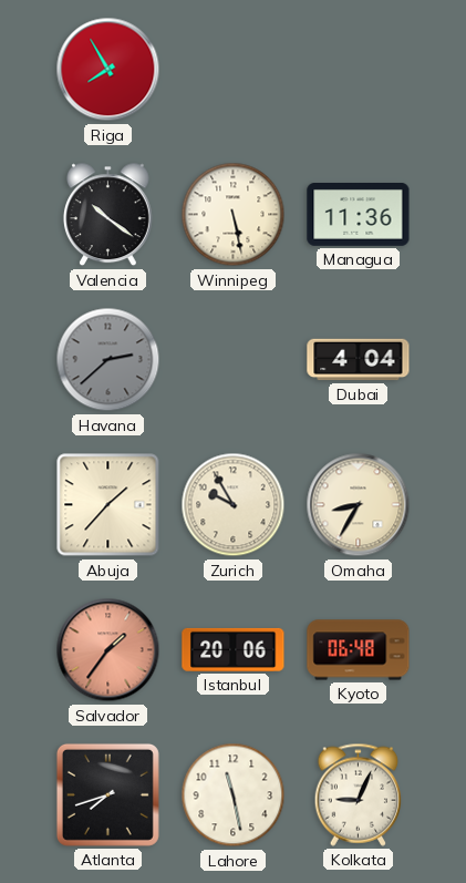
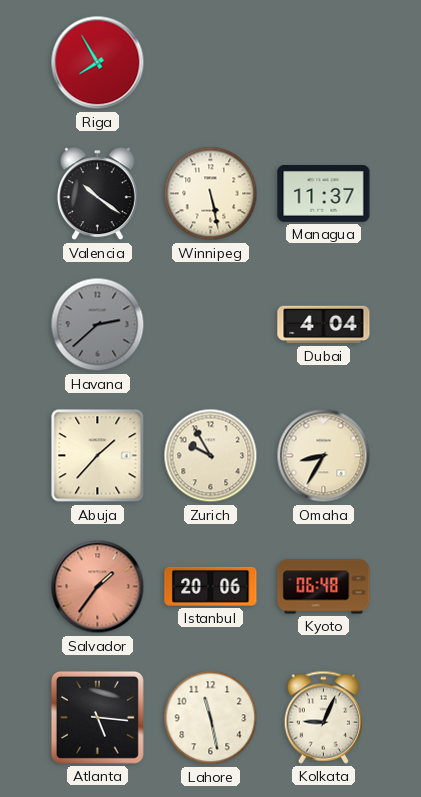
Managua: 11:36 -> 11:37
Atlanta: 7:42 -> 5:16
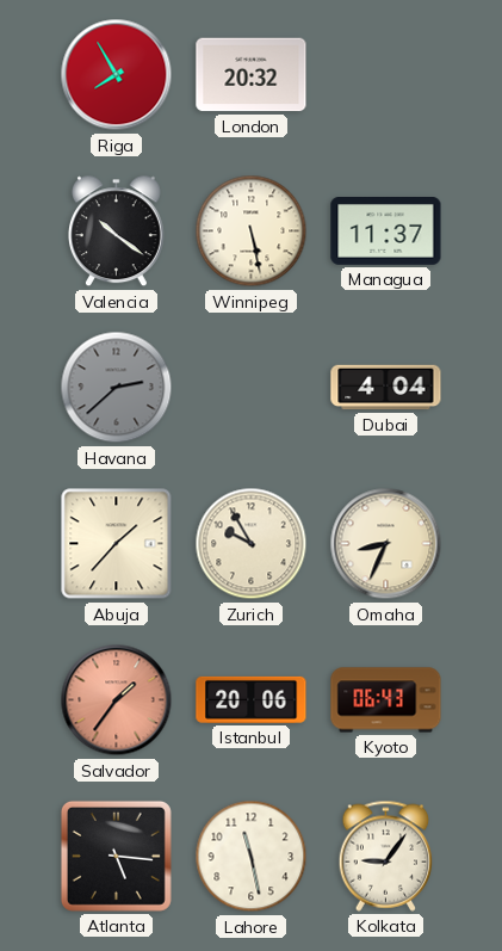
London: none -> 20:32
Omaha: 8:35 -> 8:34
Kyoto: 06:48 -> 06:43
Kolkata: 9:04 -> 9:06
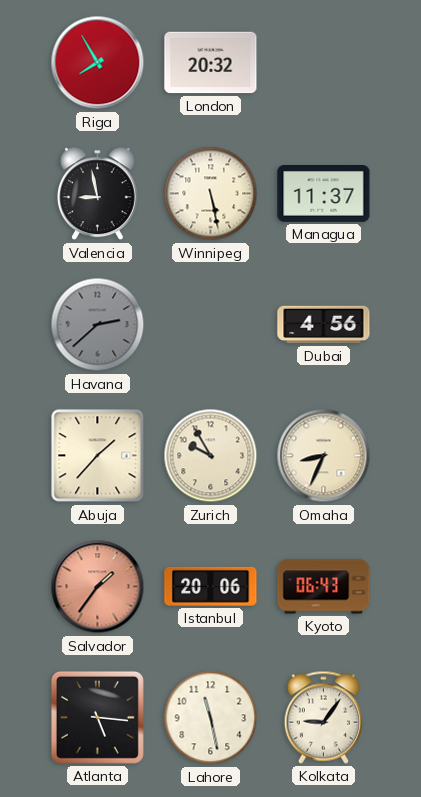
Valencia: 10:21 -> 8:58
Dubai: 4:04 -> 4:56
